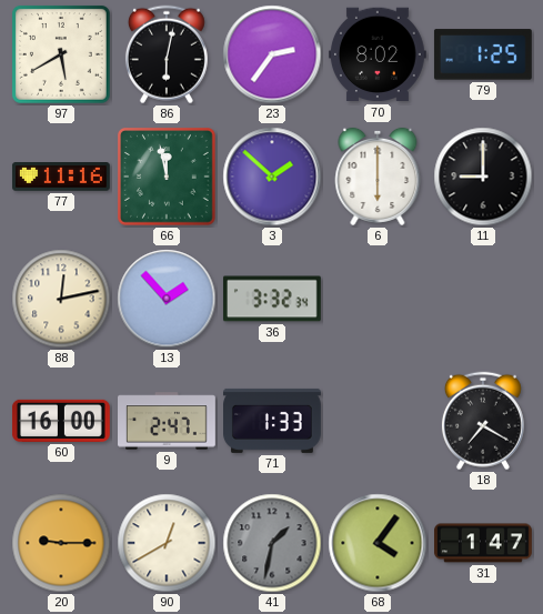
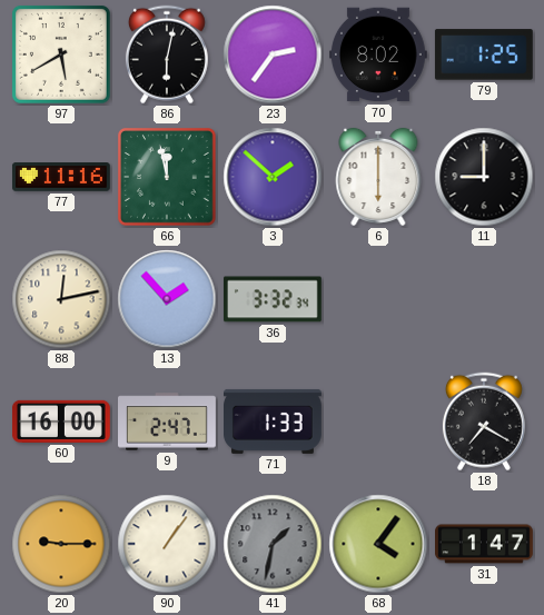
90: 12:40 -> 1:06
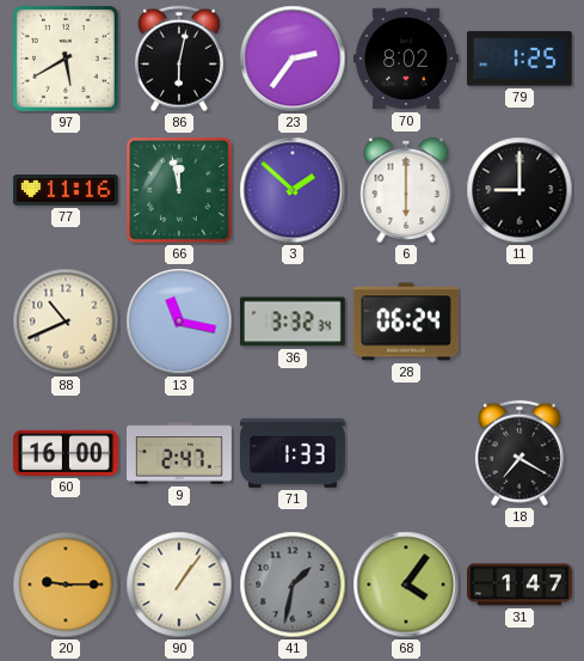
88: 12:13 -> 10:41
13: 1:53 -> 11:17
28: none -> 06:24
